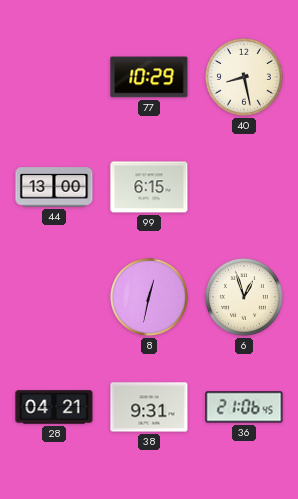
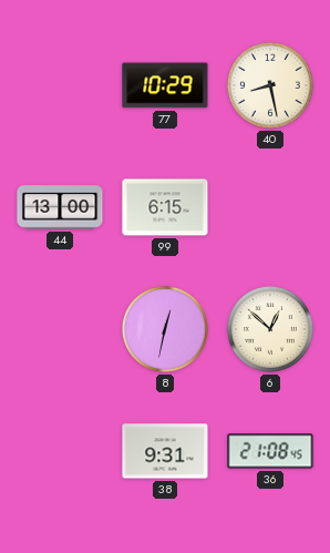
6: 12:57 -> 12:52
28: 04:21 -> none
36: 21:06 -> 21:08
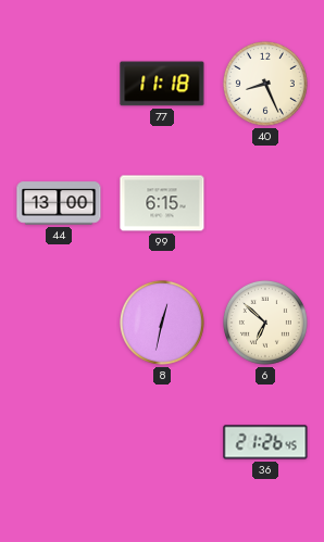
77: 10:29 -> 11:18
40: 8:28 -> 8:26
6: 12:52 -> 6:52
38: 9:31 -> none
36: 21:08 -> 21:26
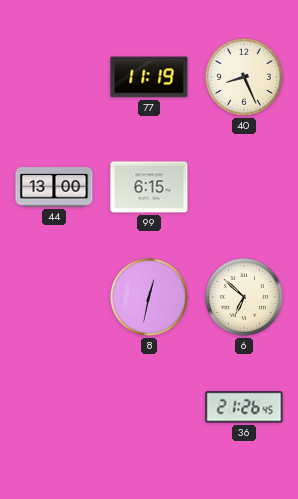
77: 11:18 -> 11:19
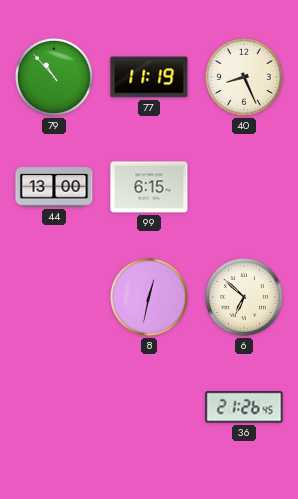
79: none -> 10:53
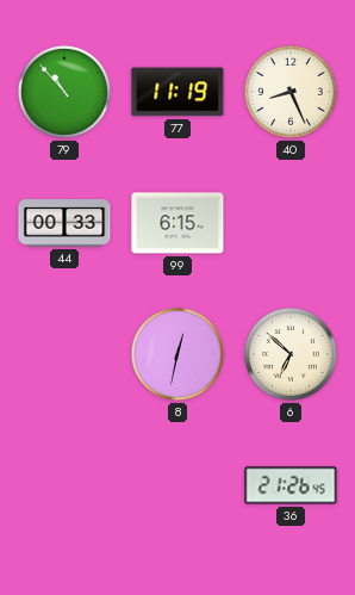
44: 13:00 -> 00:33
